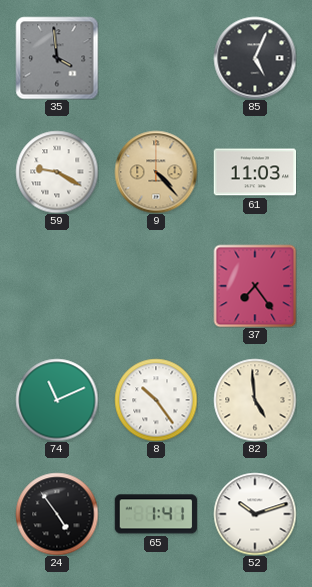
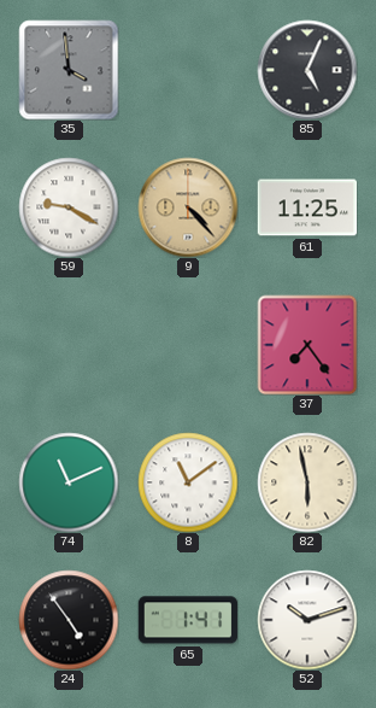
61: 11:03 -> 11:25
8: 10:24 -> 11:09
82: 4:59 -> 5:58
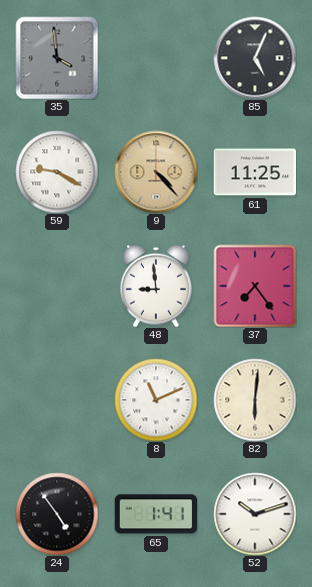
48: none -> 8:59
74: 11:11 -> none
8: 11:09 -> 11:11
82: 5:58 -> 6:01
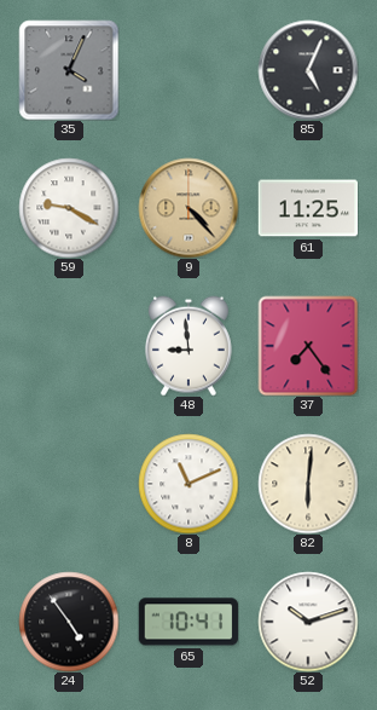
35: 3:59 -> 4:04
65: 1:41 -> 10:41
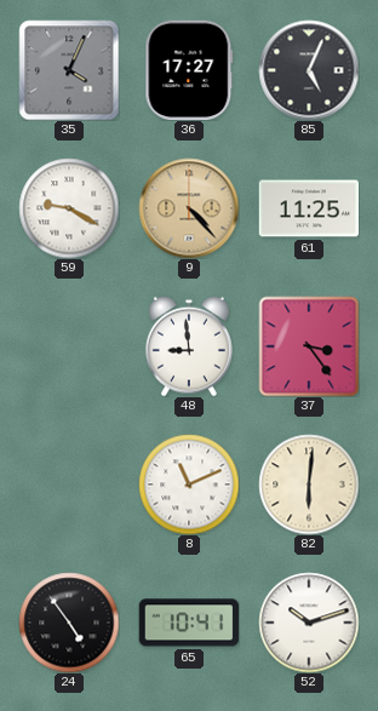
36: none -> 17:27
37: 7:24 -> 3:24
